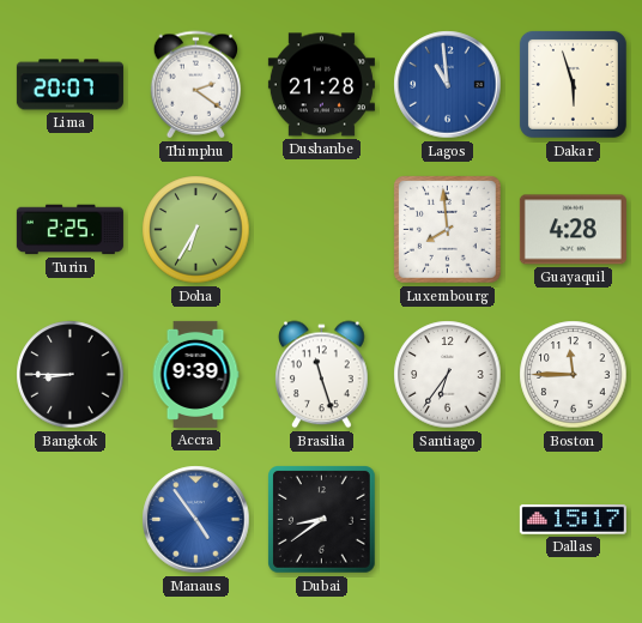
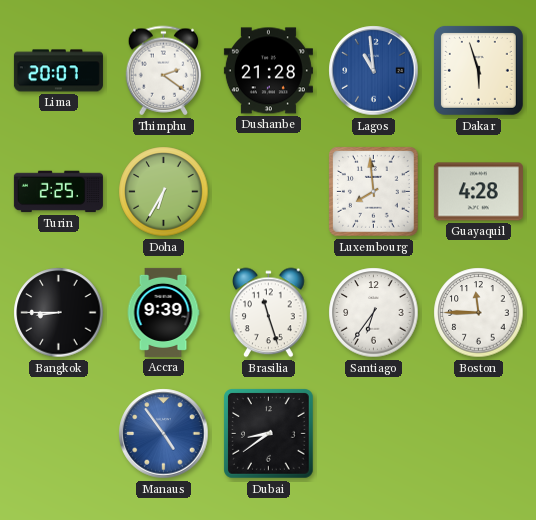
Dallas: 15:17 -> none
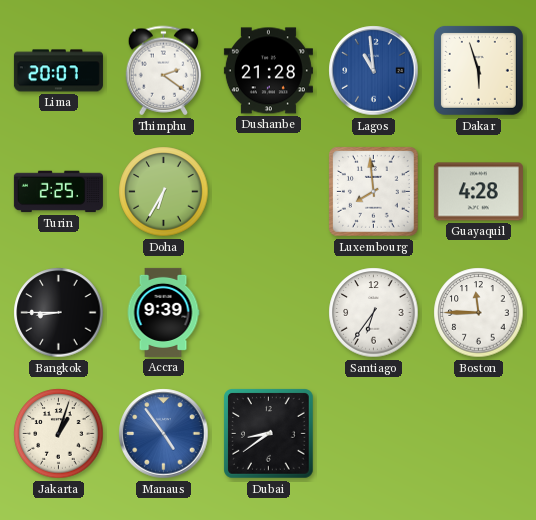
Brasilia: 11:27 -> none
Jakarta: none -> 1:03
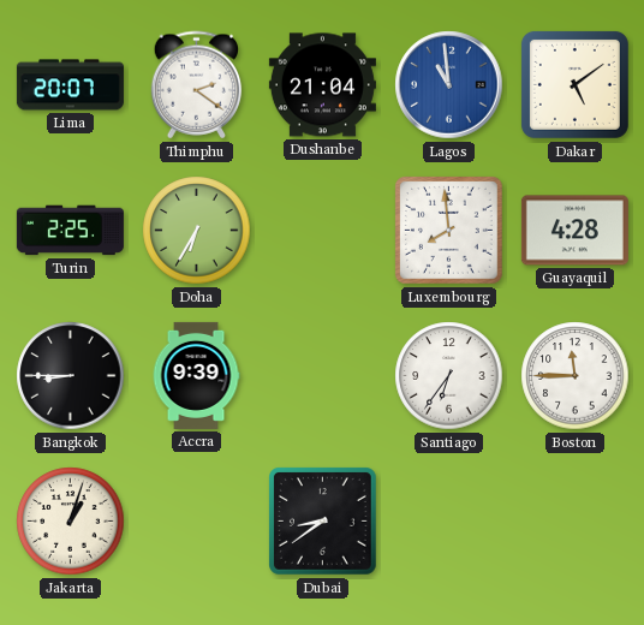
Dushanbe: 21:28 -> 21:04
Dakar: 5:57 -> 5:09
Manaus: 4:54 -> none
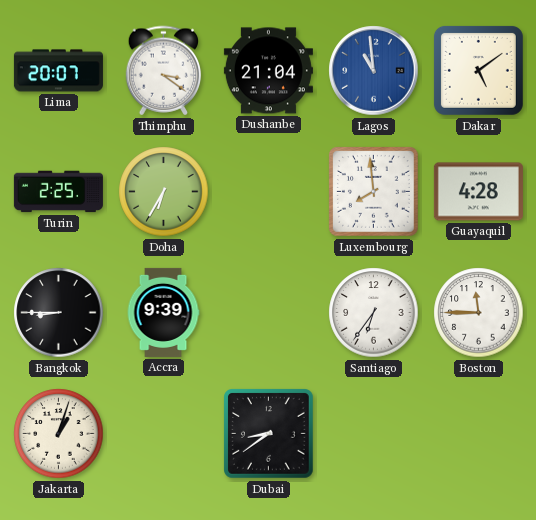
Thimphu: 2:21 -> 3:21
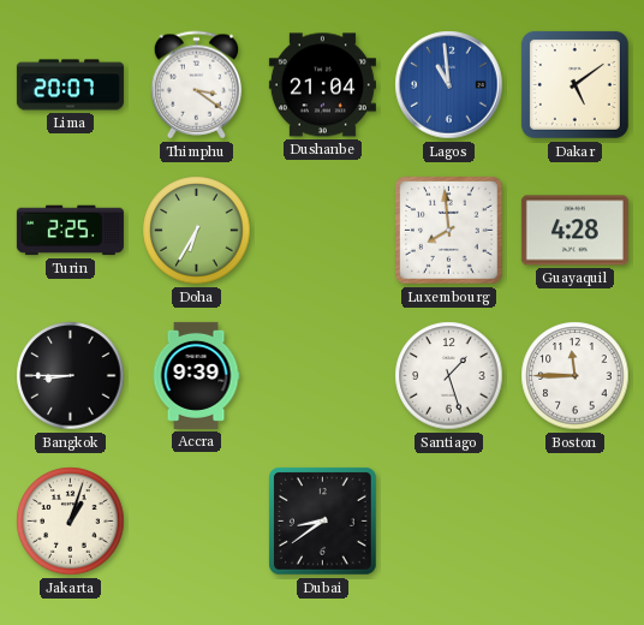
Santiago: 6:36 -> 1:27
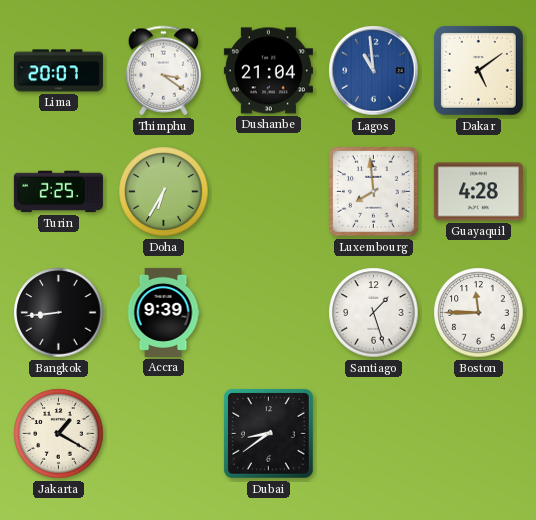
Bangkok: 8:45 -> 8:44
Jakarta: 1:03 -> 1:20
